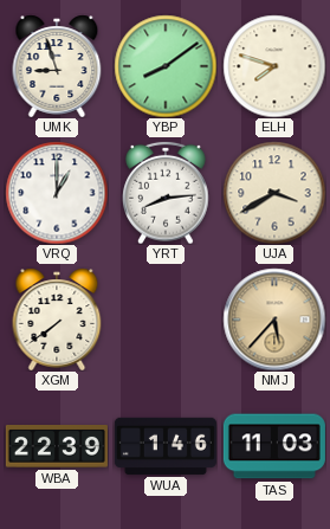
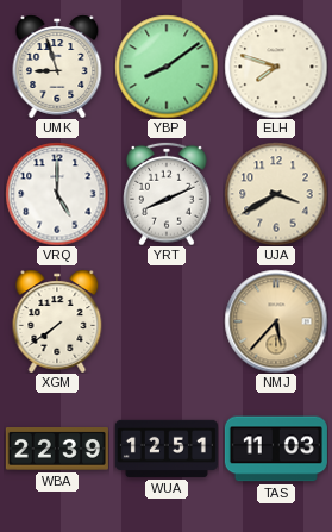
VRQ: 1:00 -> 5:00
YRT: 8:14 -> 8:11
WUA: 1:46 -> 12:51
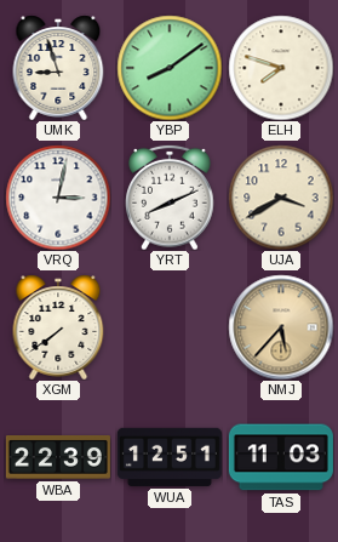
VRQ: 5:00 -> 3:02
